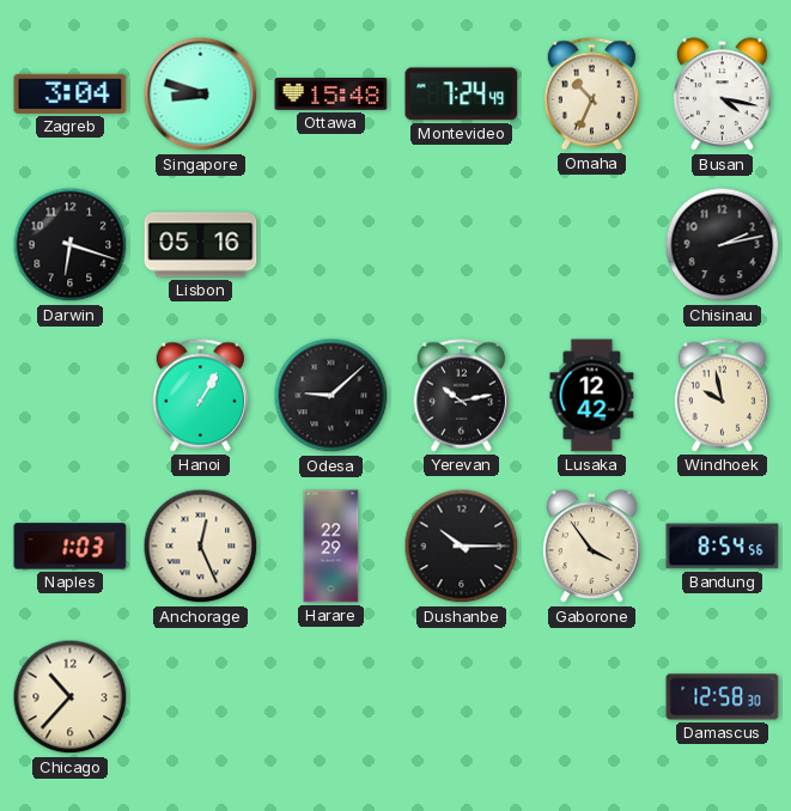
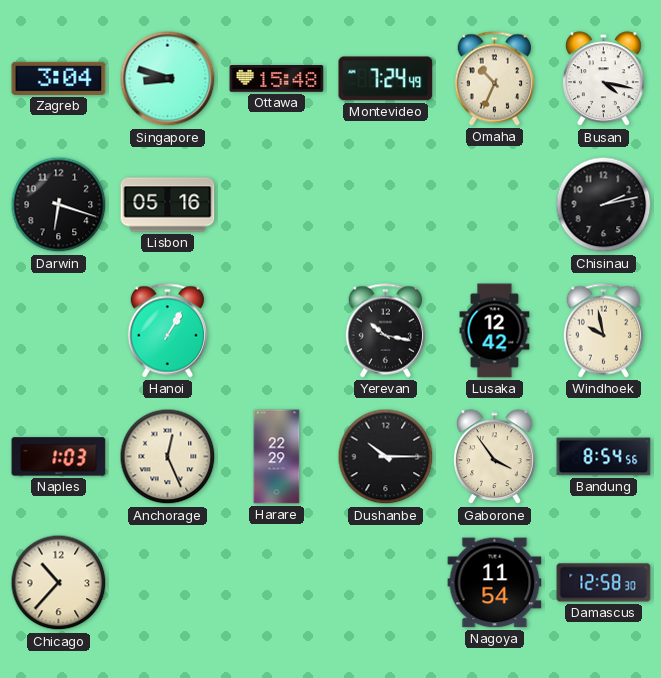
Odesa: 9:08 -> none
Yerevan: 10:13 -> 10:17
Nagoya: none -> 11:54
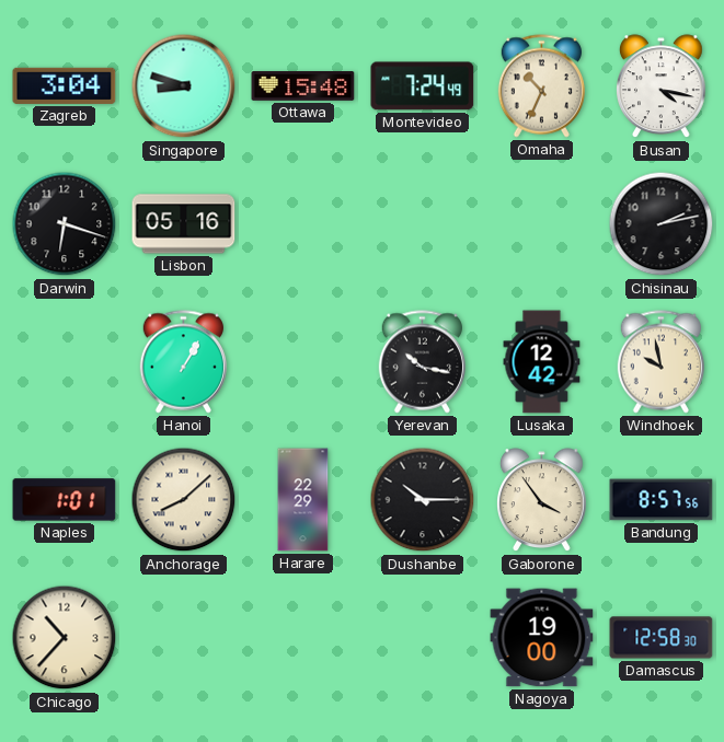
Naples: 1:03 -> 1:01
Anchorage: 12:26 -> 8:08
Bandung: 8:54 -> 8:57
Nagoya: 11:54 -> 19:00
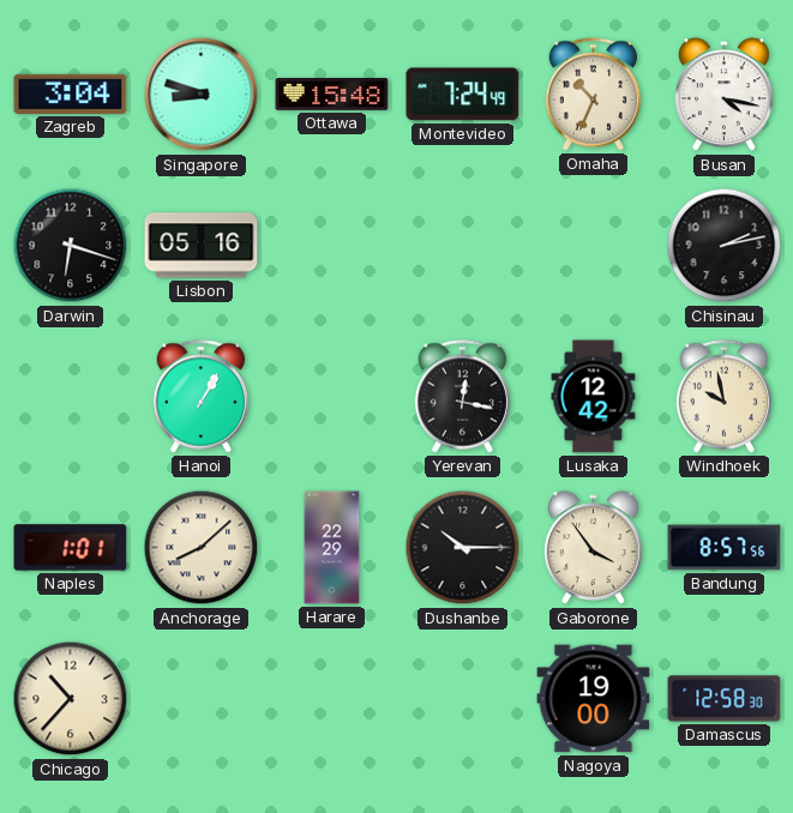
Yerevan: 10:17 -> 12:17
